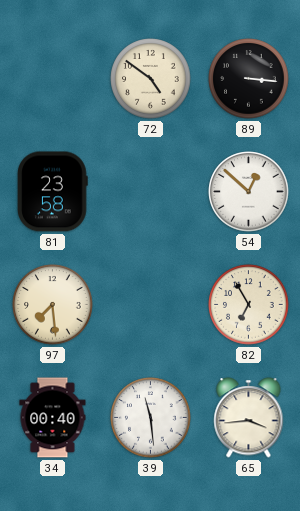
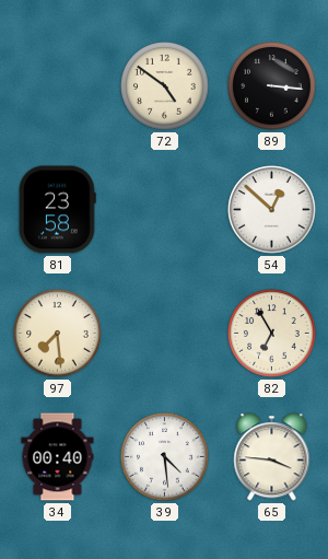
39: 11:29 -> 4:29
65: 3:44 -> 3:46
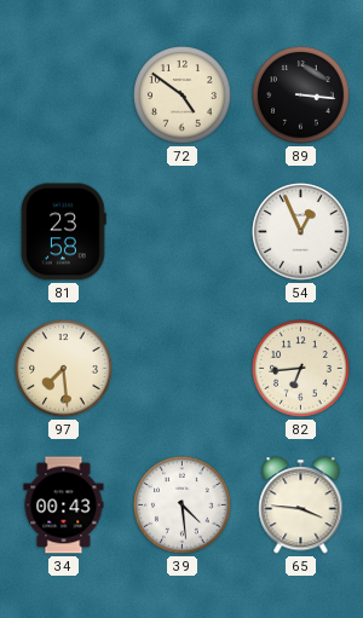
54: 12:52 -> 12:56
82: 6:55 -> 6:44
34: 00:40 -> 00:43
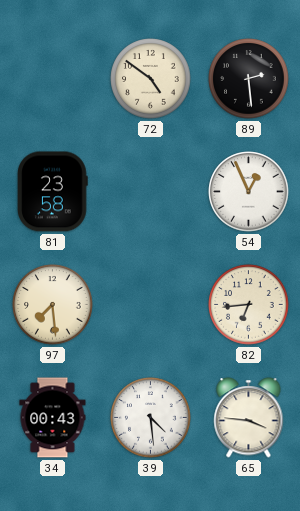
89: 3:16 -> 2:29
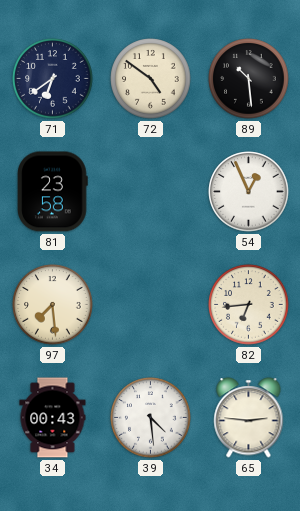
71: none -> 6:39
89: 2:29 -> 10:29
65: 3:46 -> 2:46
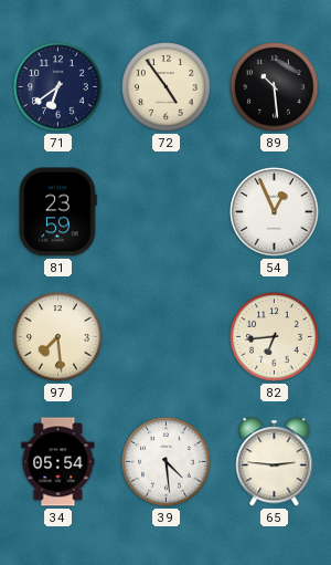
72: 4:51 -> 4:54
81: 23:58 -> 23:59
34: 00:43 -> 05:54
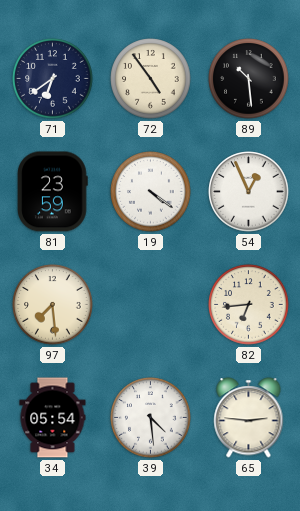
19: none -> 4:21
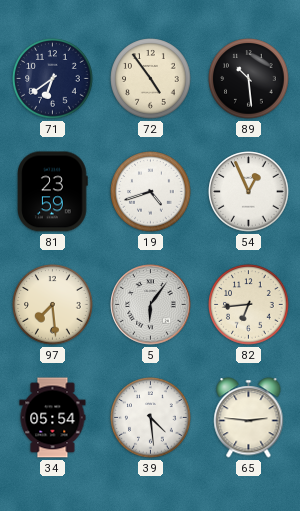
19: 4:21 -> 4:42
5: none -> 6:06
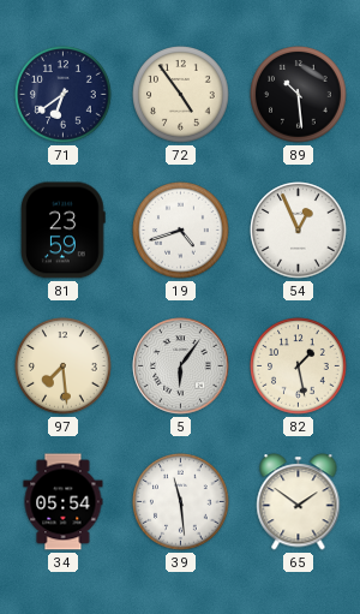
82: 6:44 -> 1:28
39: 4:29 -> 11:29
65: 2:46 -> 1:51
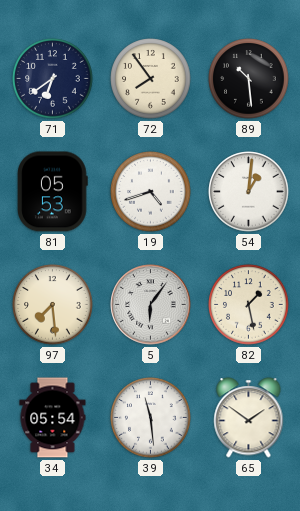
72: 4:54 -> 7:54
81: 23:59 -> 05:53
54: 12:56 -> 1:01
